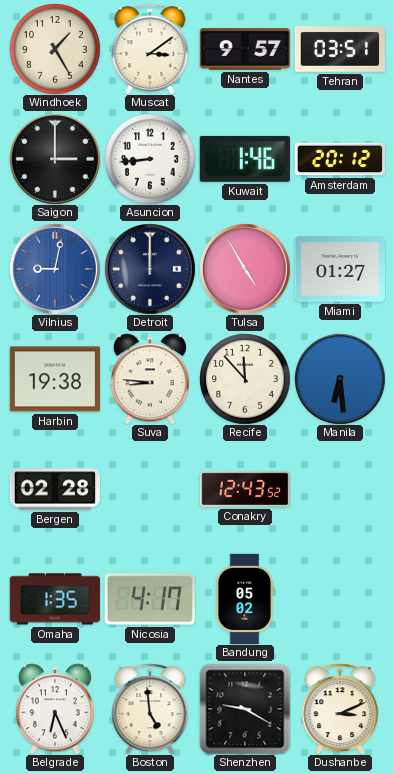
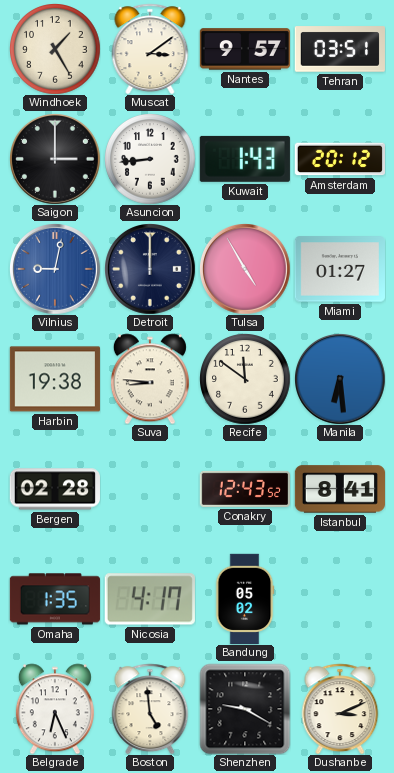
Kuwait: 1:46 -> 1:43
Recife: 11:53 -> 11:51
Istanbul: none -> 8:41
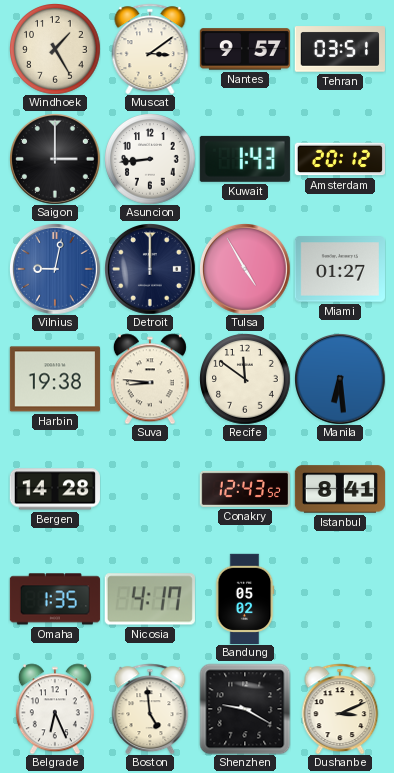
Bergen: 02:28 -> 14:28
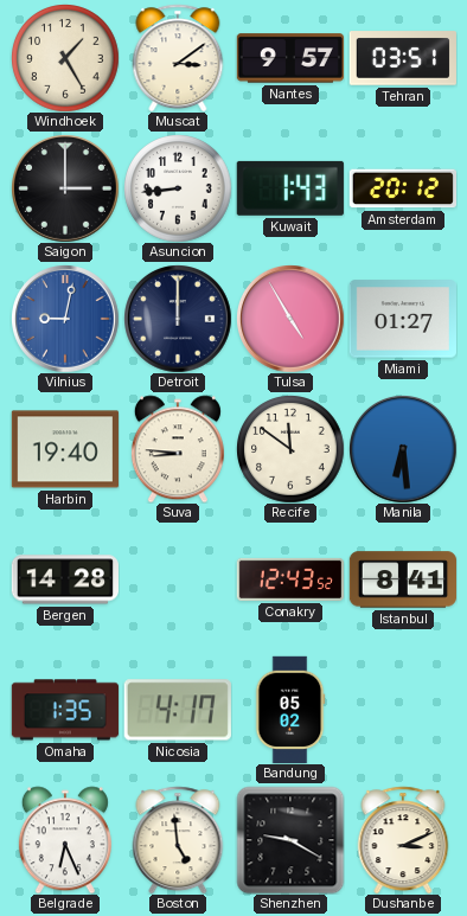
Harbin: 19:38 -> 19:40
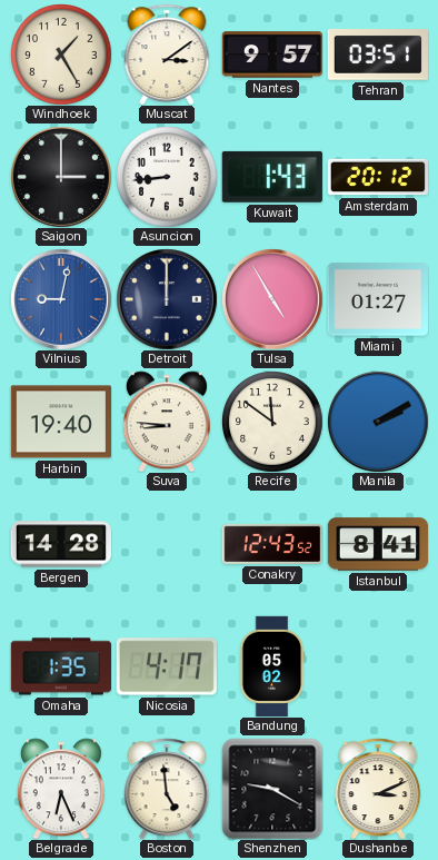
Manila: 6:29 -> 2:10
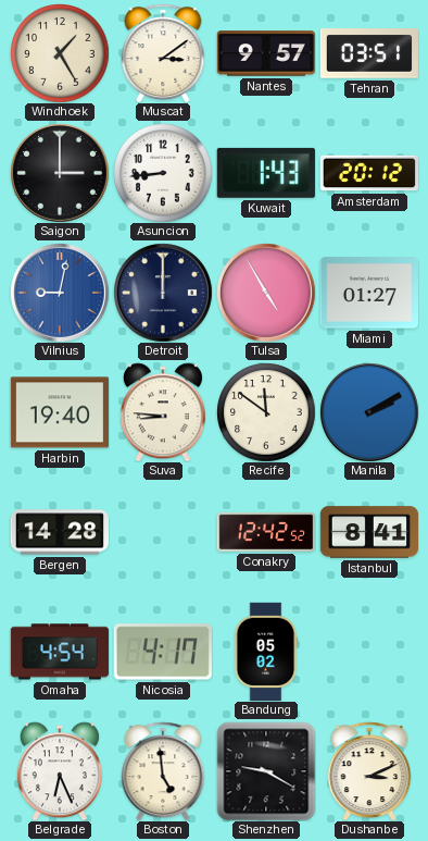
Conakry: 12:43 -> 12:42
Omaha: 1:35 -> 4:54
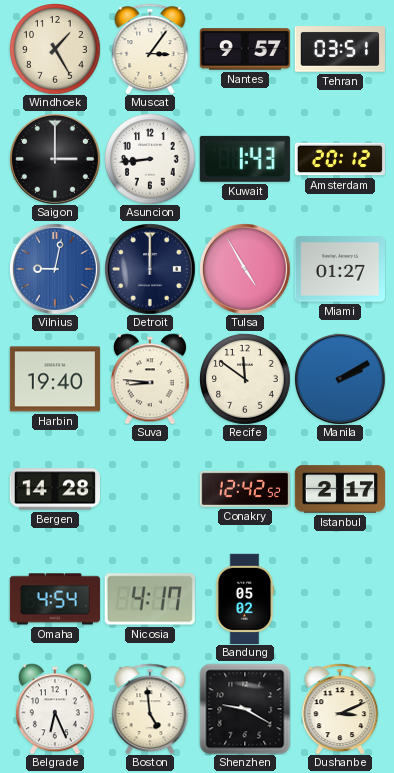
Muscat: 3:09 -> 3:06
Istanbul: 8:41 -> 2:17
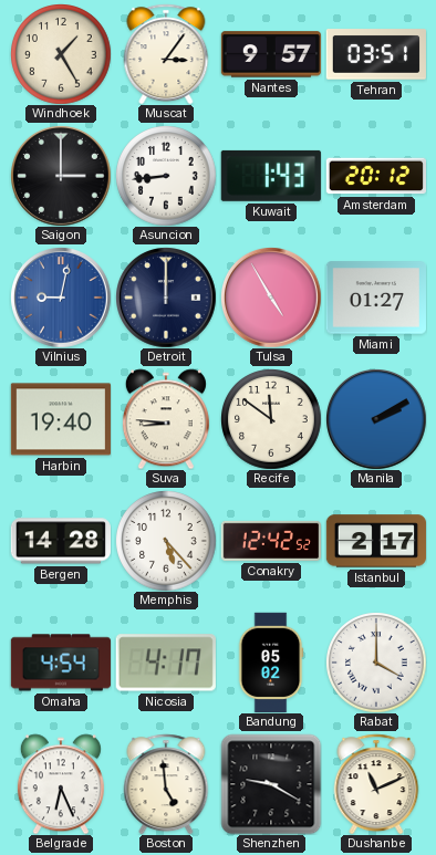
Memphis: none -> 5:23
Rabat: none -> 4:00
Dushanbe: 3:11 -> 11:11
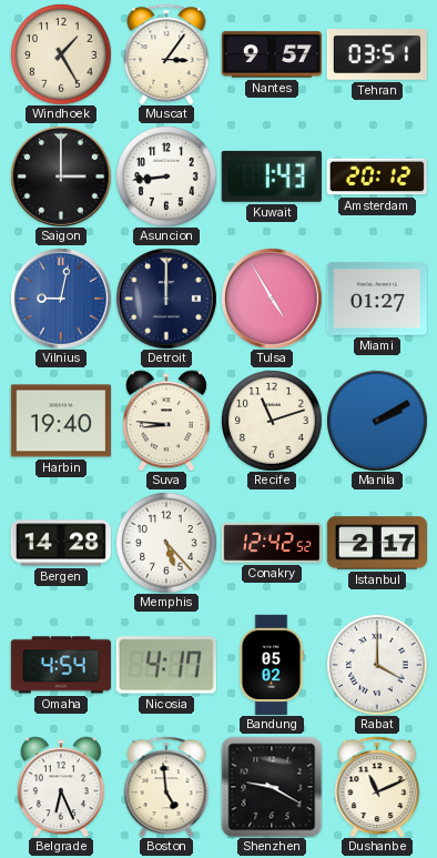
Recife: 11:51 -> 11:12
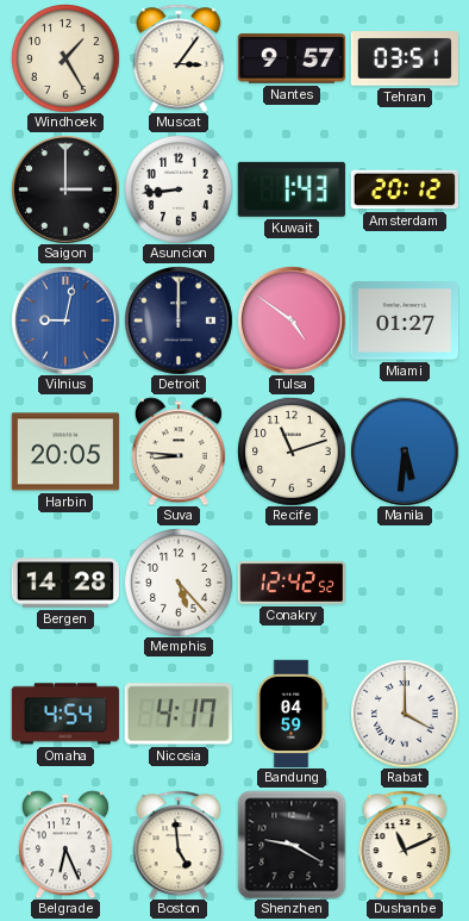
Tulsa: 4:55 -> 4:51
Harbin: 19:40 -> 20:05
Manila: 2:10 -> 5:31
Istanbul: 2:17 -> none
Bandung: 05:02 -> 04:59
